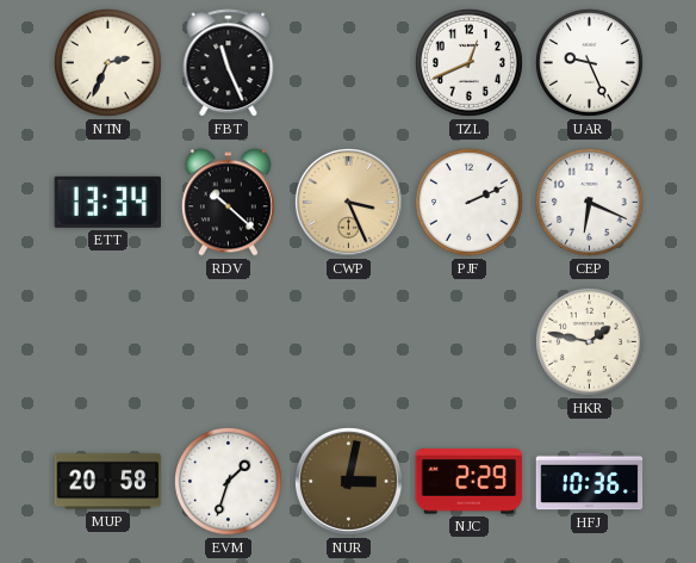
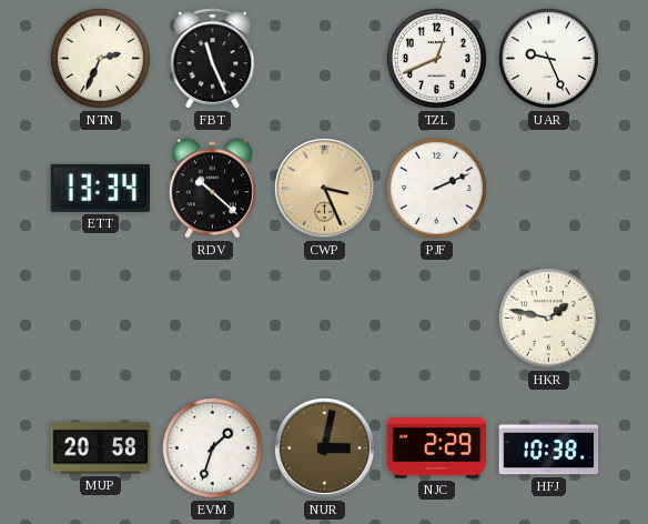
CEP: 6:19 -> none
HFJ: 10:36 -> 10:38
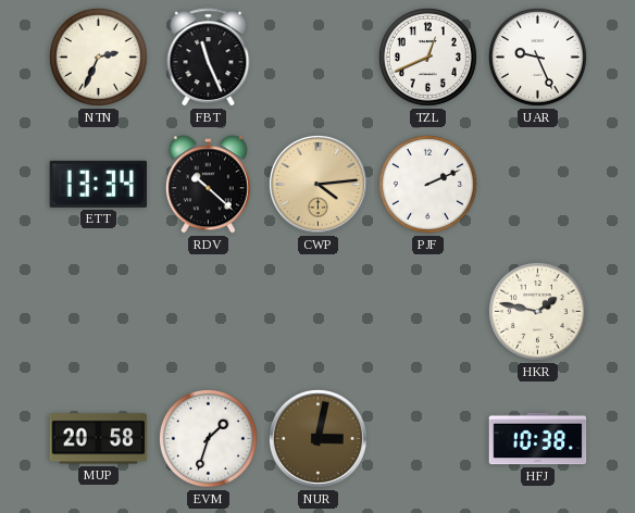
CWP: 3:26 -> 4:14
NJC: 2:29 -> none
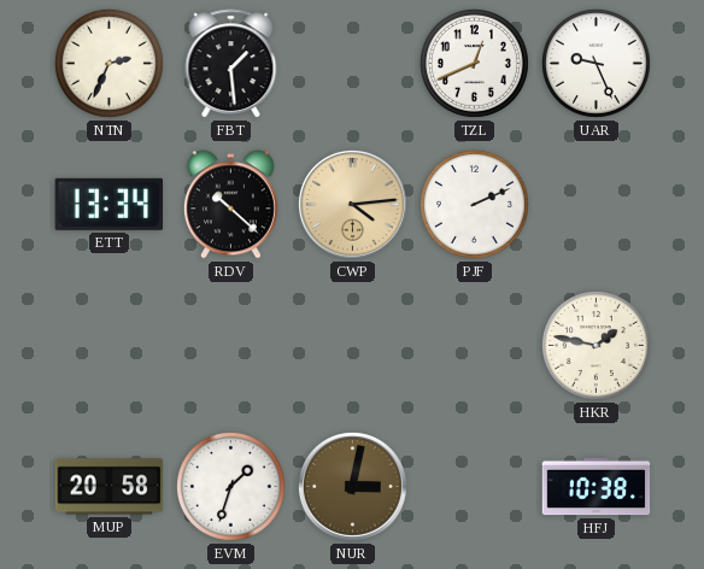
FBT: 11:26 -> 1:29
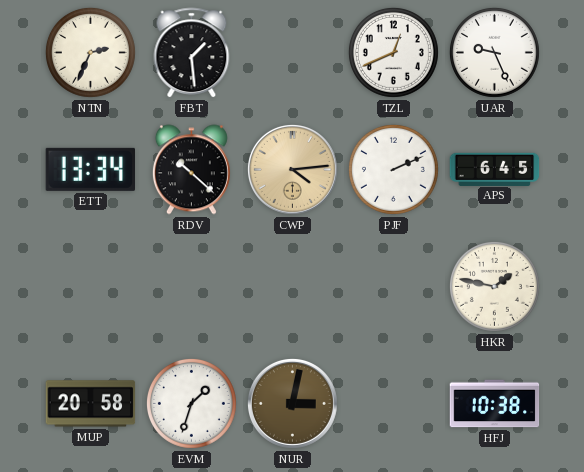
APS: none -> 6:45
